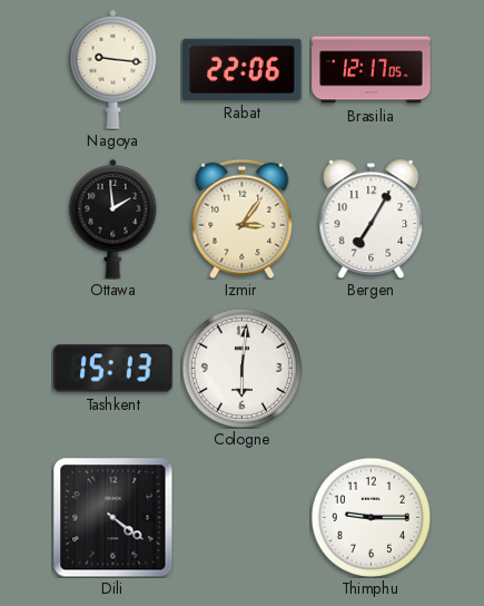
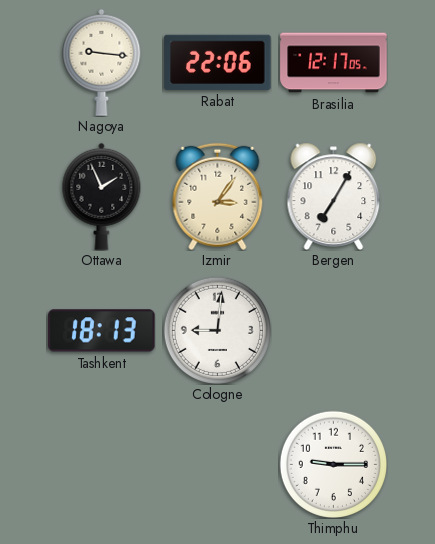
Ottawa: 1:59 -> 1:56
Tashkent: 15:13 -> 18:13
Cologne: 6:01 -> 9:01
Dili: 4:21 -> none
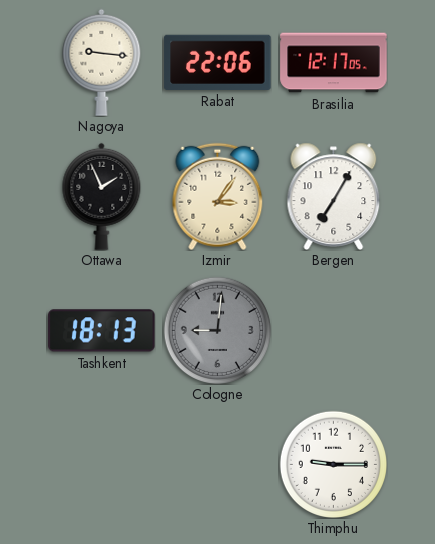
Cologne dial: white -> grey
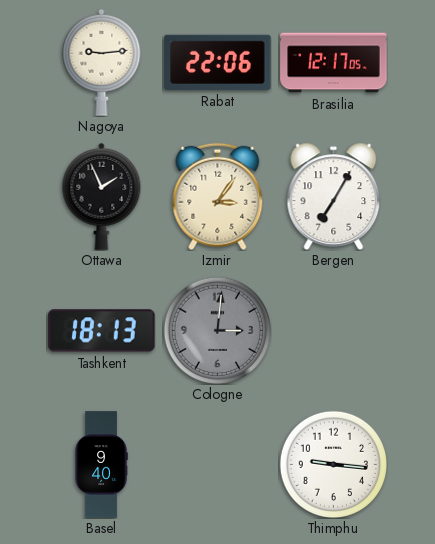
Nagoya: 9:16 -> 9:14
Cologne: 9:01 -> 3:01
Basel: none -> 9:40
Thimphu: 9:15 -> 9:16
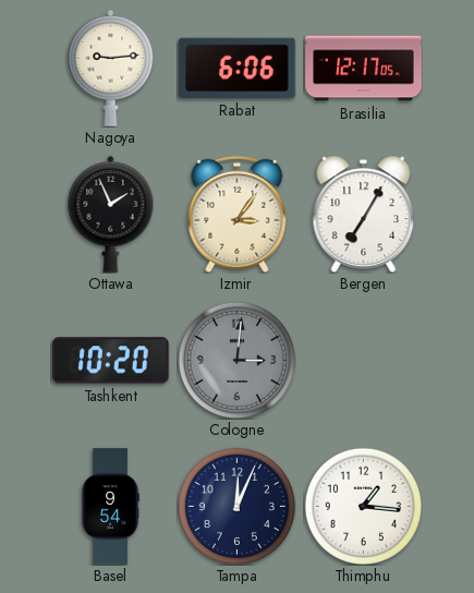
Rabat: 22:06 -> 6:06
Tashkent: 18:13 -> 10:20
Basel: 9:40 -> 9:54
Tampa: none -> 12:04
Thimphu: 9:16 -> 1:16
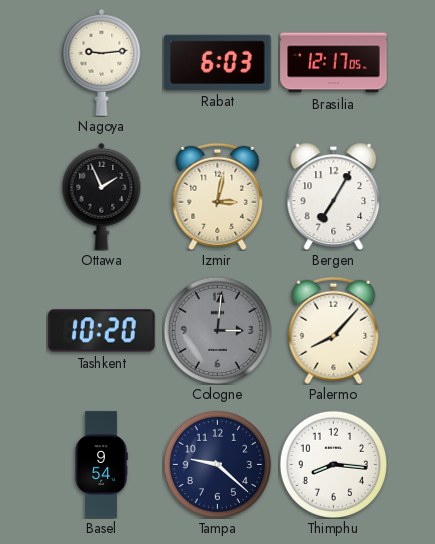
Rabat: 6:06 -> 6:03
Izmir: 3:06 -> 3:02
Palermo: none -> 8:07
Tampa: 12:04 -> 9:22
Thimphu: 1:16 -> 8:16
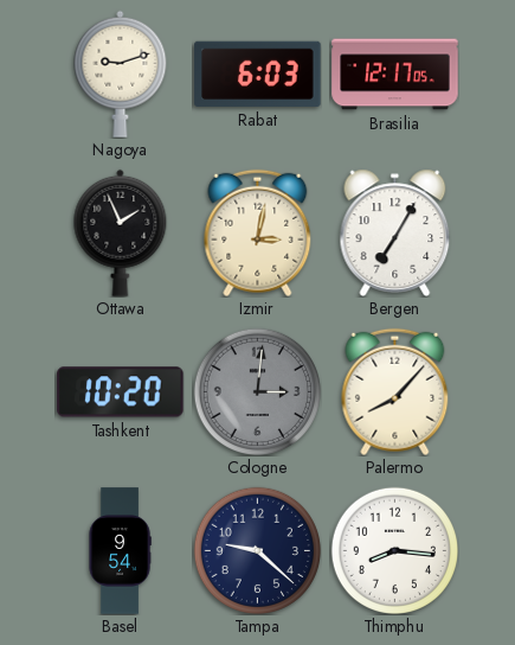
Nagoya: 9:14 -> 9:12
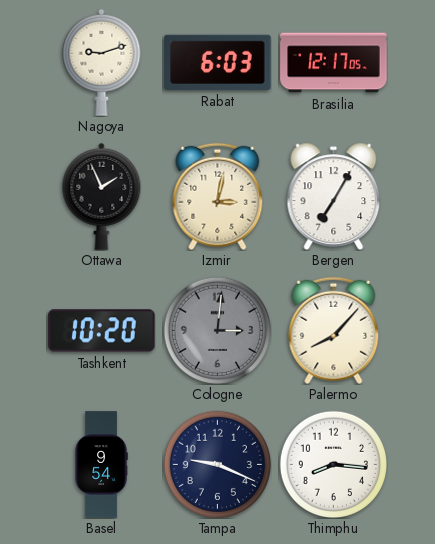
Tampa: 9:22 -> 9:19
